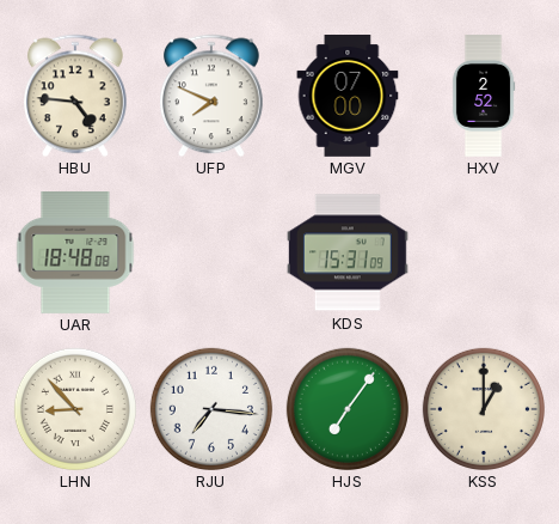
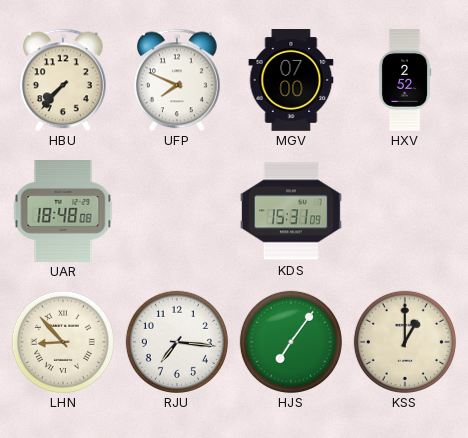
HBU: 4:46 -> 7:37
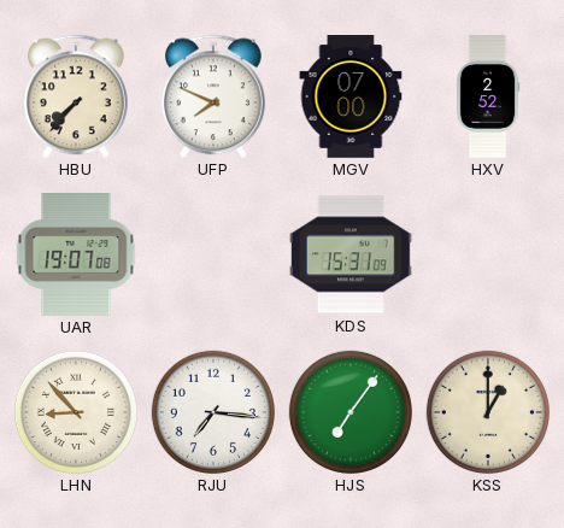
UAR: 18:48 -> 19:07
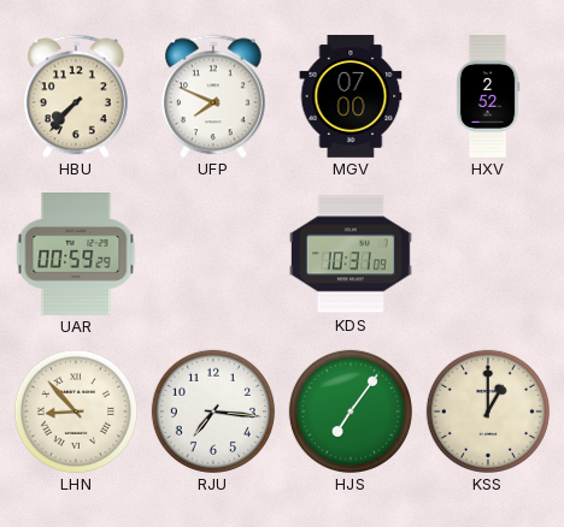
UAR: 19:07 -> 00:59
KDS: 15:31 -> 10:31
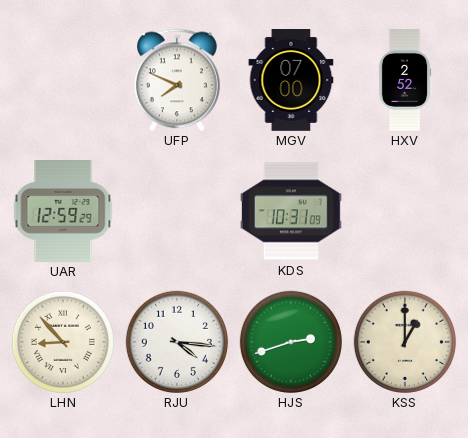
HBU: 7:37 -> none
UAR: 00:59 -> 12:59
RJU: 7:16 -> 4:16
HJS: 7:06 -> 2:42
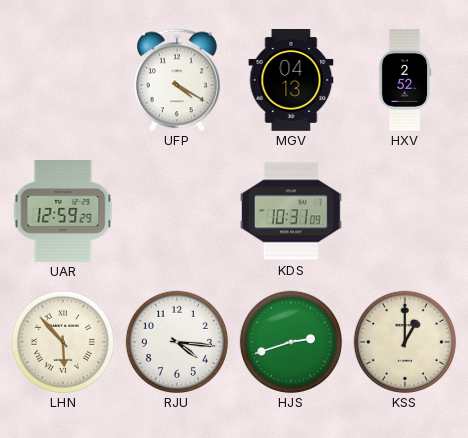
UFP: 7:49 -> 4:20
MGV: 07:00 -> 04:13
LHN: 8:53 -> 5:53
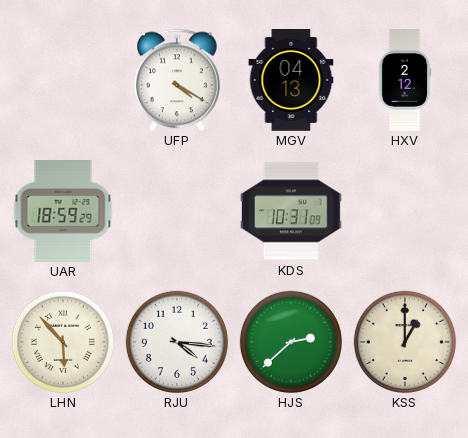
HXV: 2:52 -> 2:12
UAR: 12:59 -> 18:59
HJS: 2:42 -> 2:38
